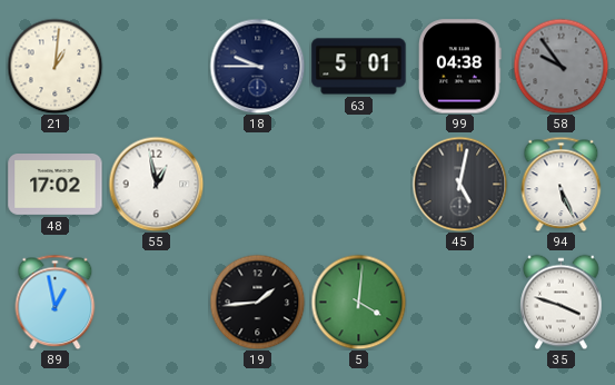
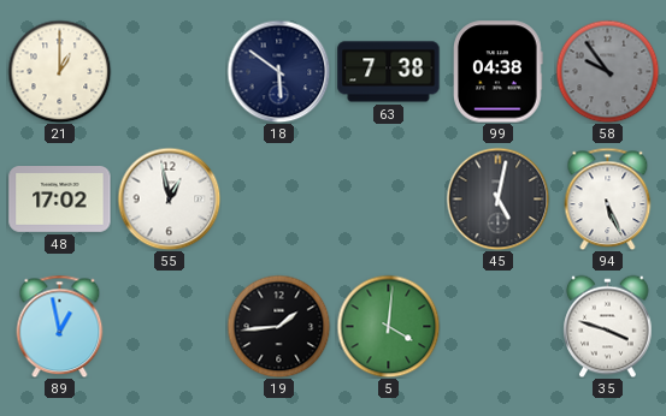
21: 1:01 -> 1:00
18: 9:45 -> 5:51
63: 5:01 -> 7:38
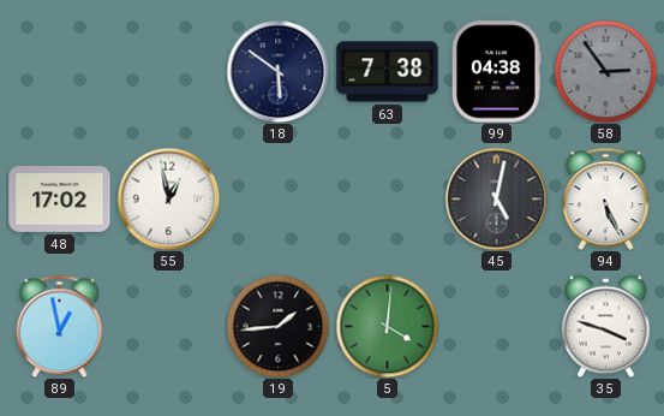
21: 1:00 -> none
58: 9:54 -> 2:54
